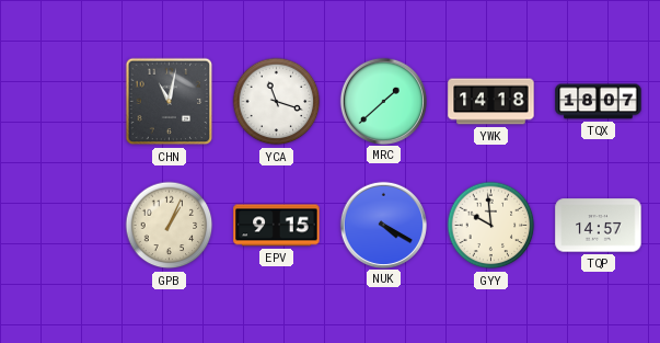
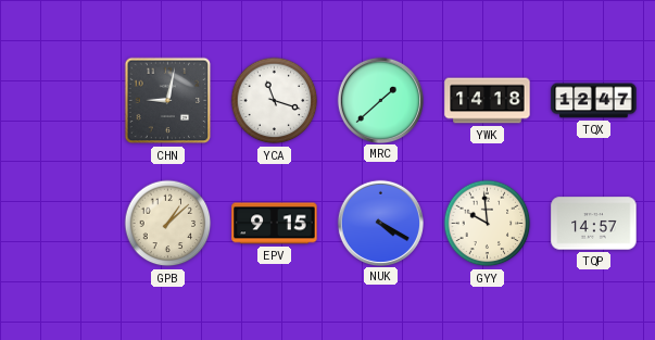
CHN: 11:02 -> 9:02
TQX: 18:07 -> 12:47
GPB: 1:04 -> 1:08
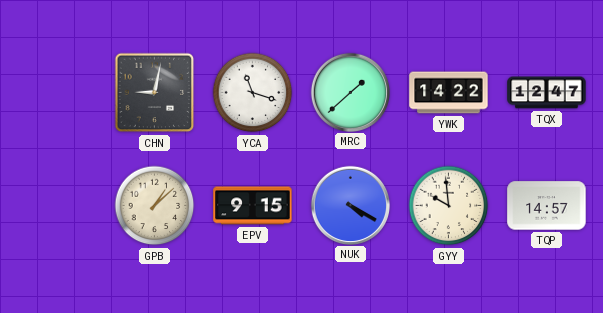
YWK: 14:18 -> 14:22
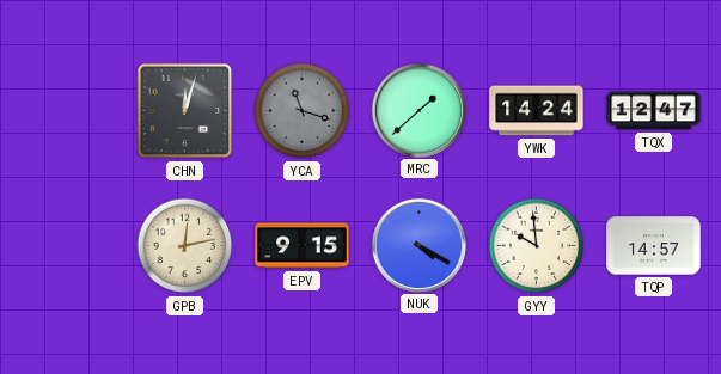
CHN: 9:02 -> 12:03
YCA dial: white -> grey
YWK: 14:22 -> 14:24
GPB: 1:08 -> 12:13
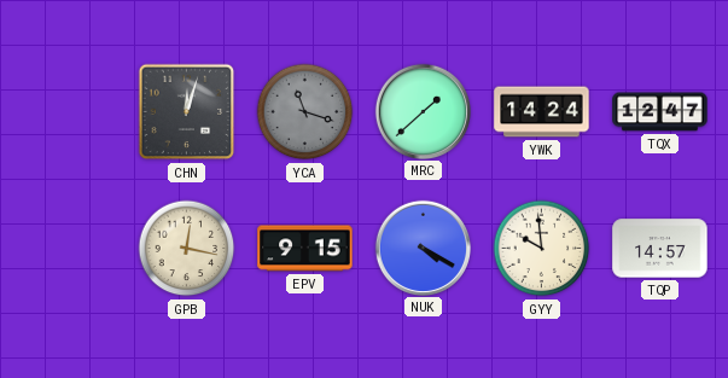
GPB: 12:13 -> 12:17
